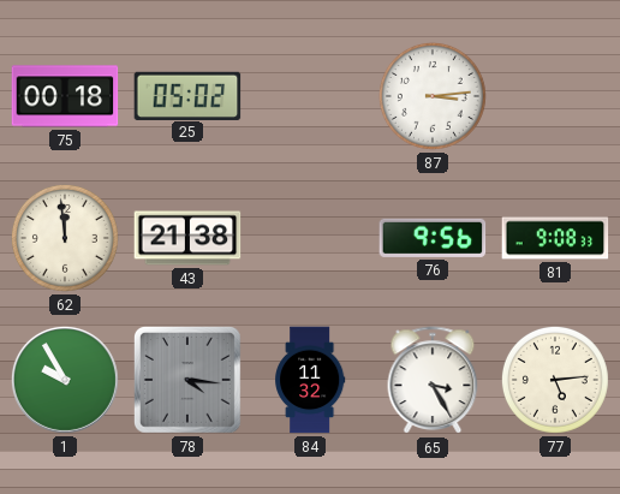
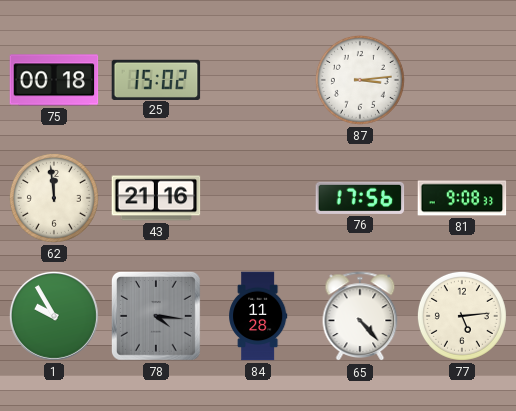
25: 05:02 -> 15:02
43: 21:38 -> 21:16
76: 9:56 -> 17:56
84: 11:32 -> 11:28
65: 3:25 -> 4:23
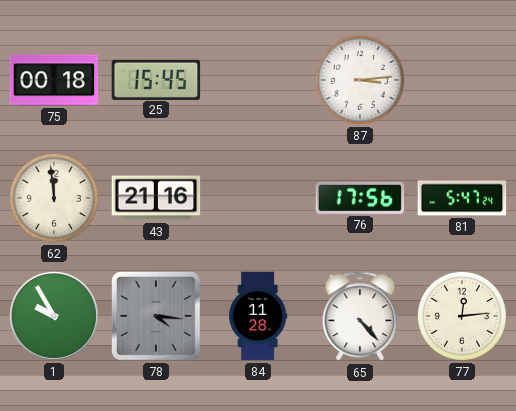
25: 15:02 -> 15:45
81: 9:08 -> 5:47
77: 5:14 -> 12:14
